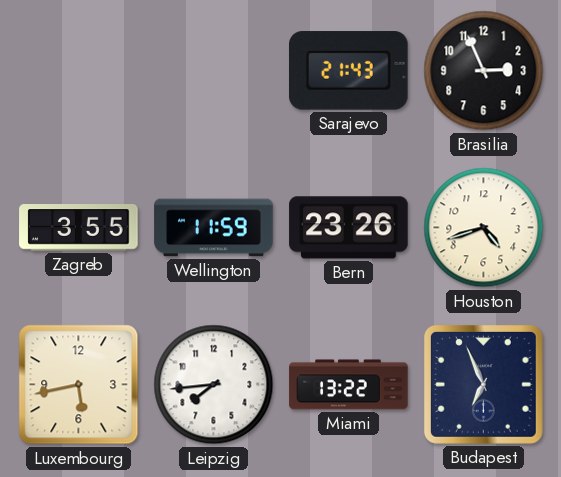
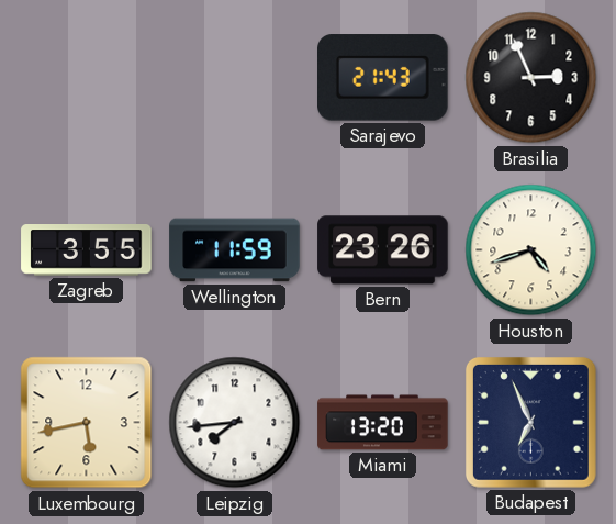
Miami: 13:22 -> 13:20
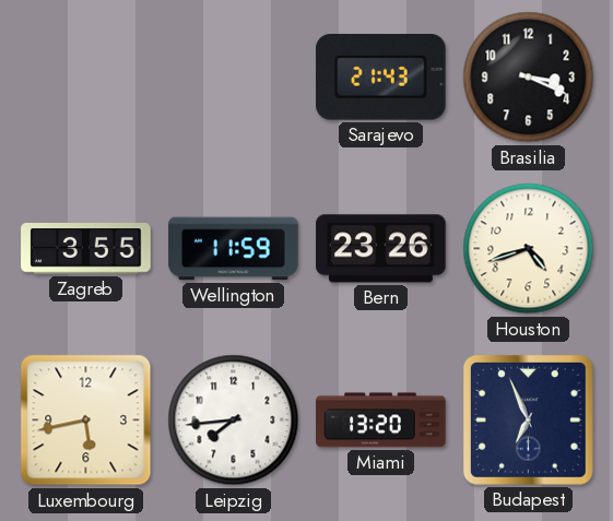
Brasilia: 2:56 -> 3:19
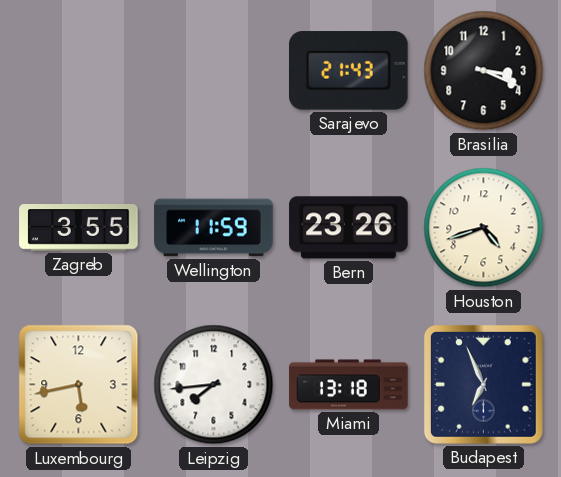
Miami: 13:20 -> 13:18
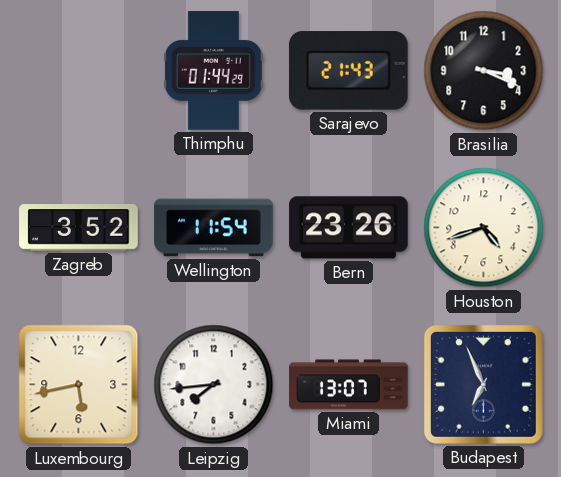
Thimphu: none -> 01:44
Zagreb: 3:55 -> 3:52
Wellington: 11:59 -> 11:54
Miami: 13:18 -> 13:07
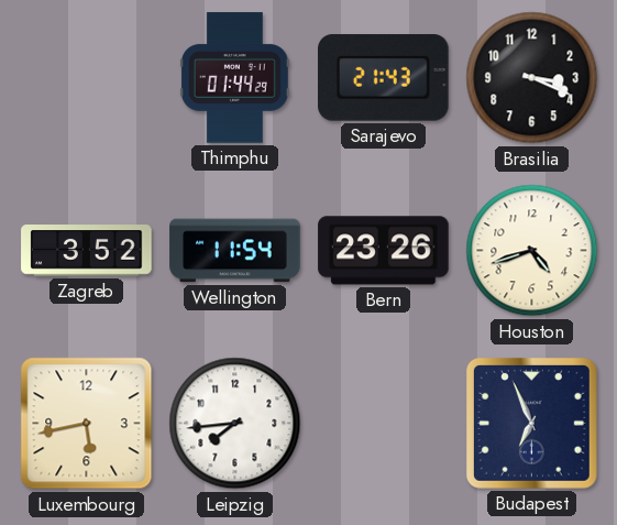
Miami: 13:07 -> none
